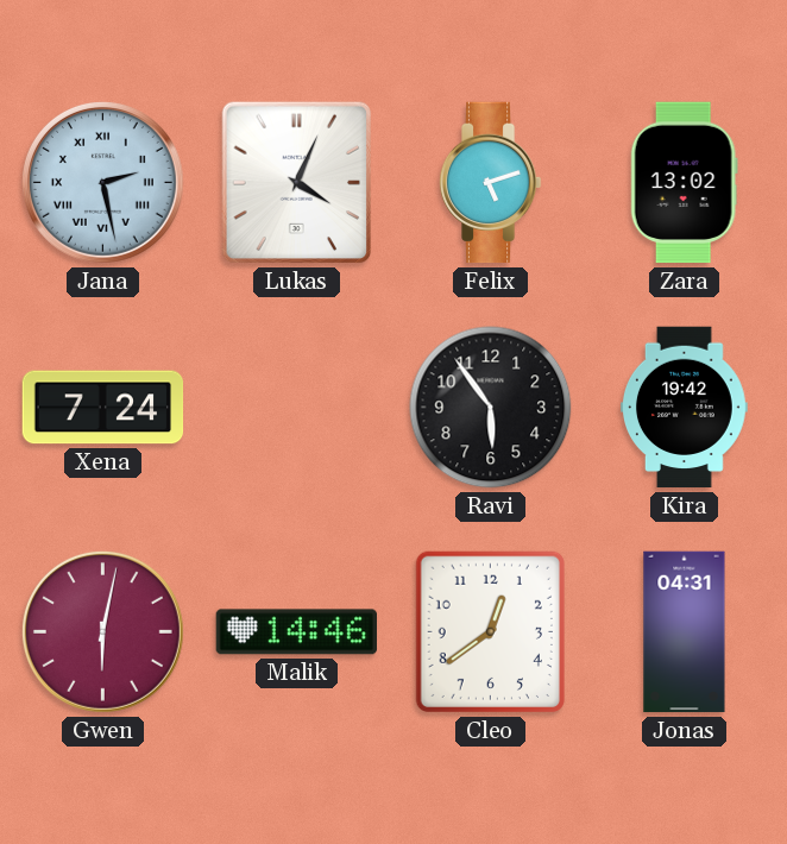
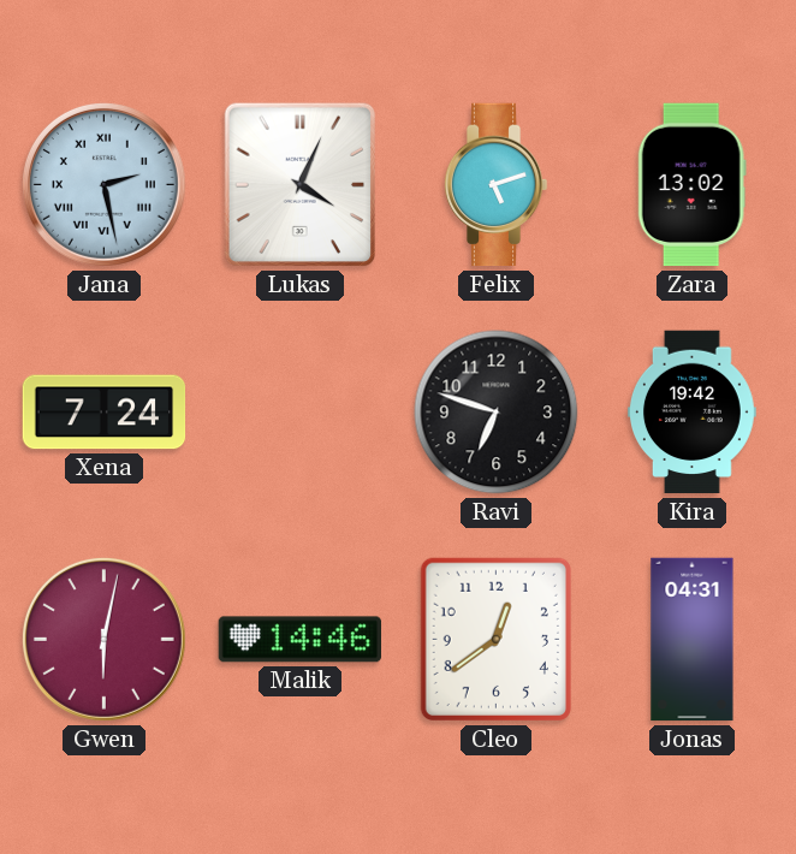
Ravi: 5:54 -> 6:48
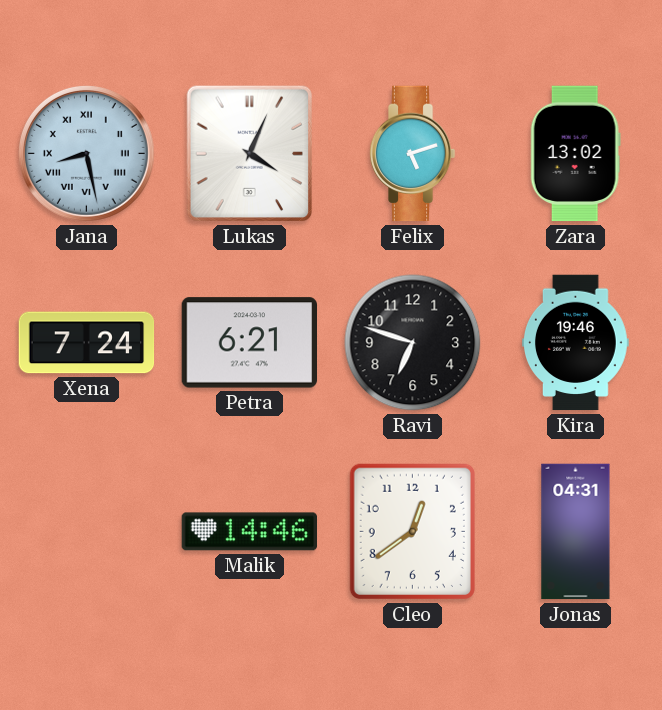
Jana: 2:28 -> 8:28
Petra: none -> 6:21
Kira: 19:42 -> 19:46
Gwen: 6:02 -> none
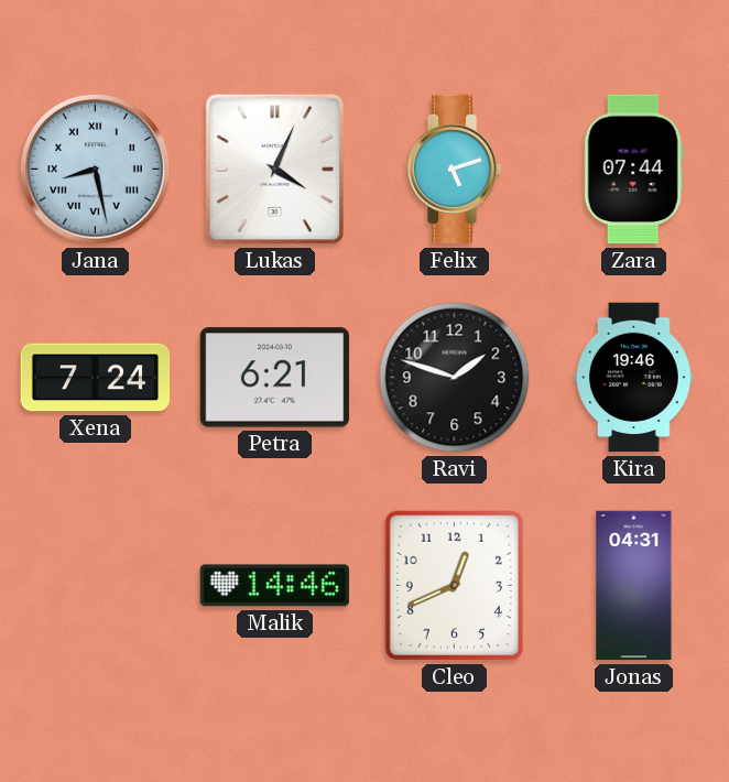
Zara: 13:02 -> 07:44
Ravi: 6:48 -> 1:48
Cleo: 12:39 -> 12:41
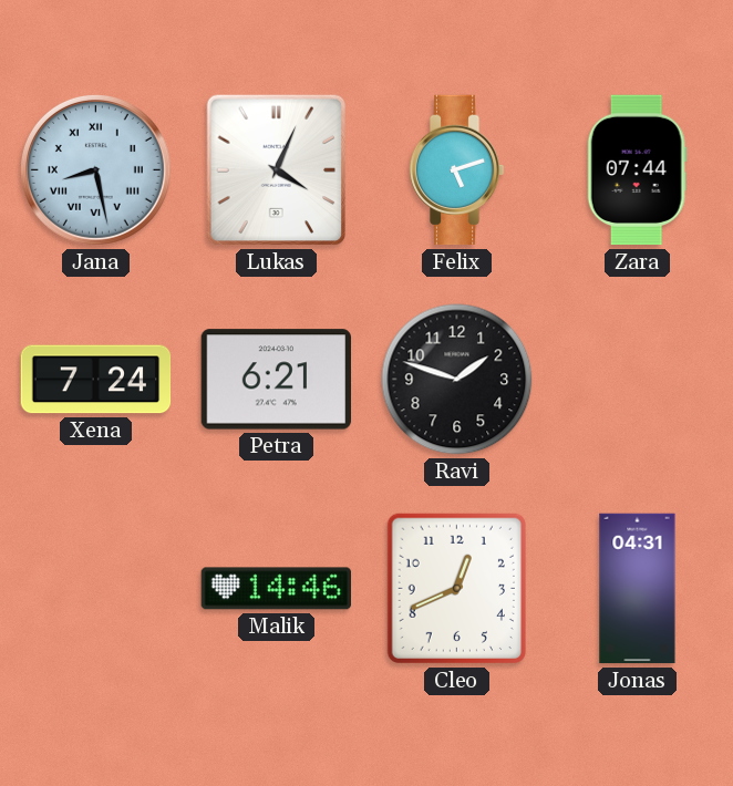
Kira: 19:46 -> none
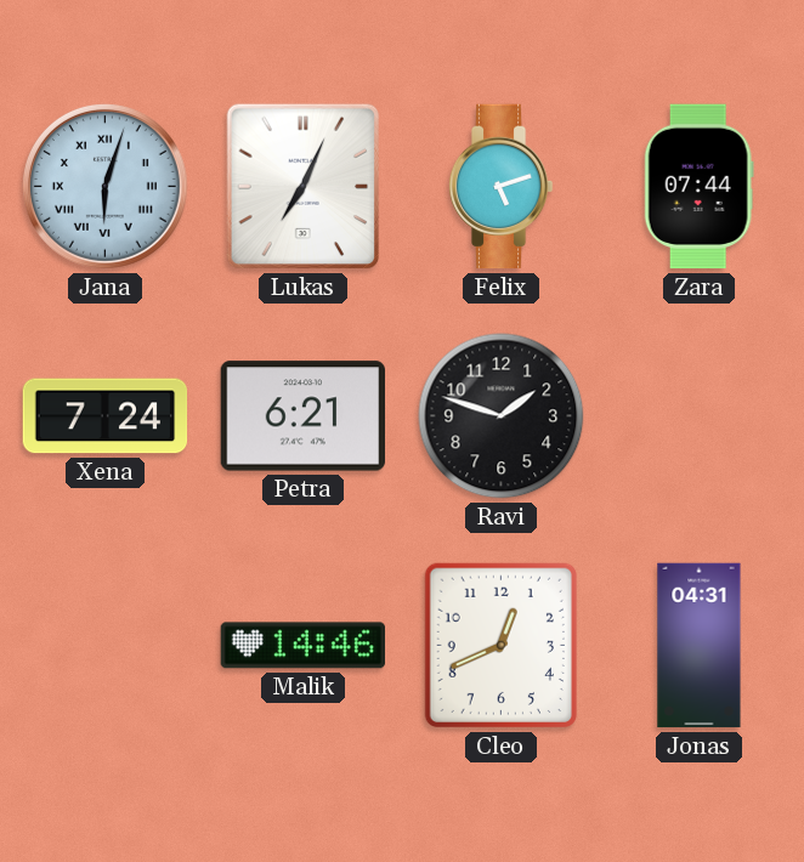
Jana: 8:28 -> 6:03
Lukas: 4:04 -> 7:04
